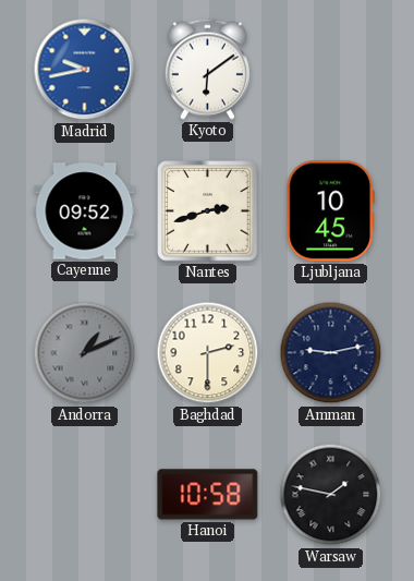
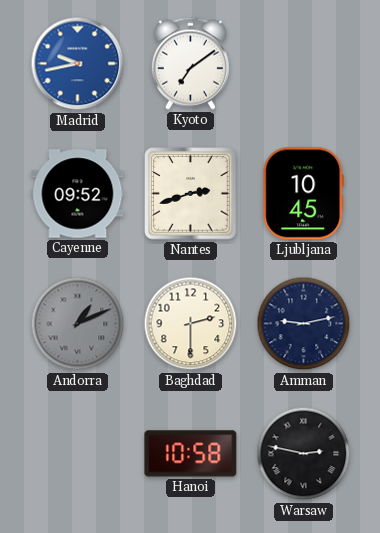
Kyoto: 6:09 -> 7:09
Warsaw: 1:47 -> 2:47
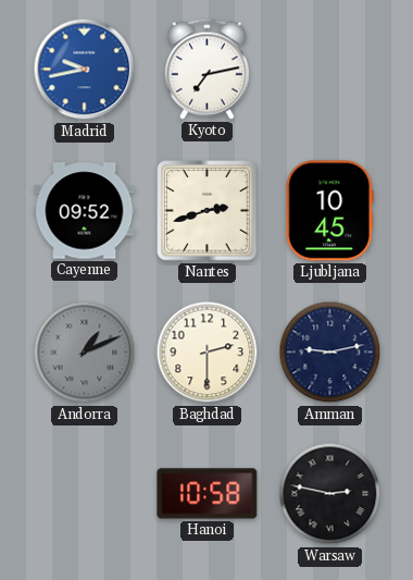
Kyoto: 7:09 -> 7:13
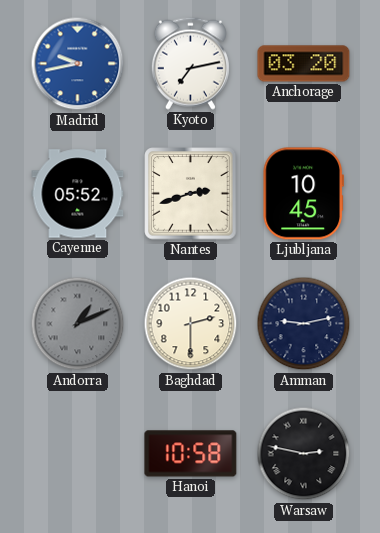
Anchorage: none -> 03:20
Cayenne: 09:52 -> 05:52
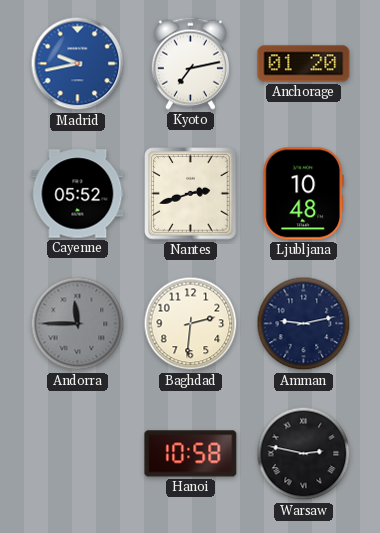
Anchorage: 03:20 -> 01:20
Ljubljana: 10:45 -> 10:48
Andorra: 1:11 -> 11:45
Baghdad: 2:30 -> 2:31
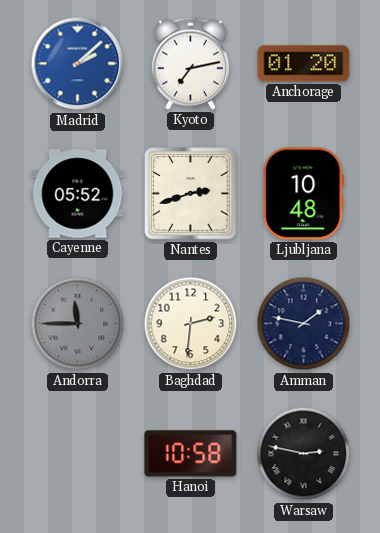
Madrid: 9:43 -> 2:08
Amman: 9:13 -> 1:47
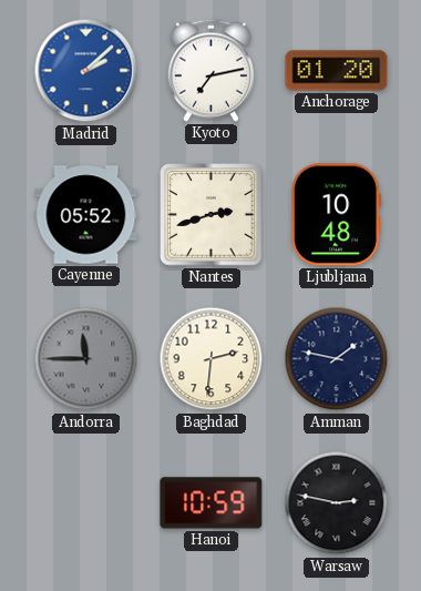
Hanoi: 10:58 -> 10:59
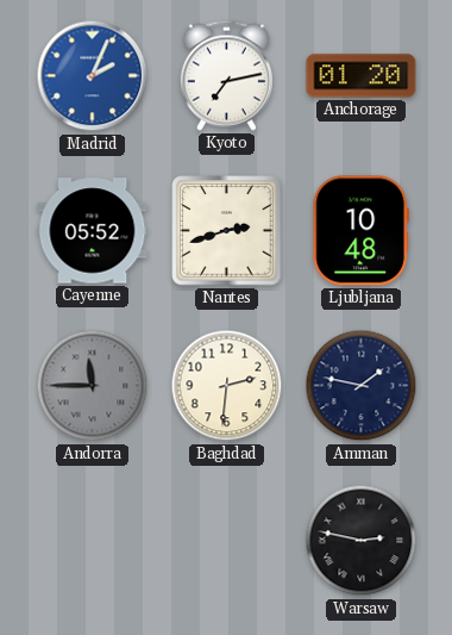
Madrid: 2:08 -> 2:04
Hanoi: 10:59 -> none
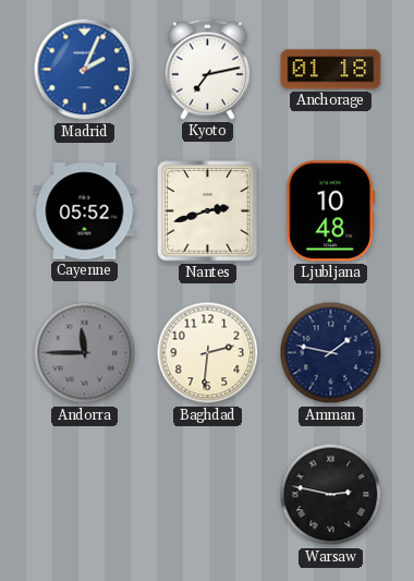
Anchorage: 01:20 -> 01:18
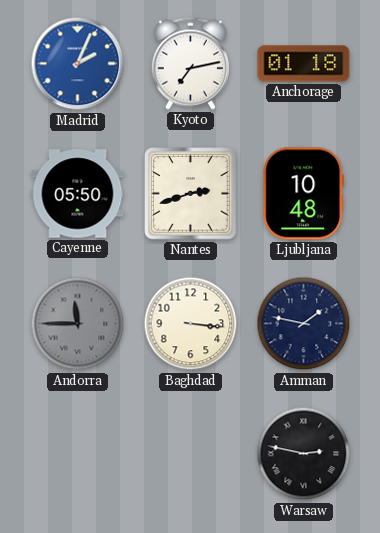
Cayenne: 05:52 -> 05:50
Baghdad: 2:31 -> 3:16
